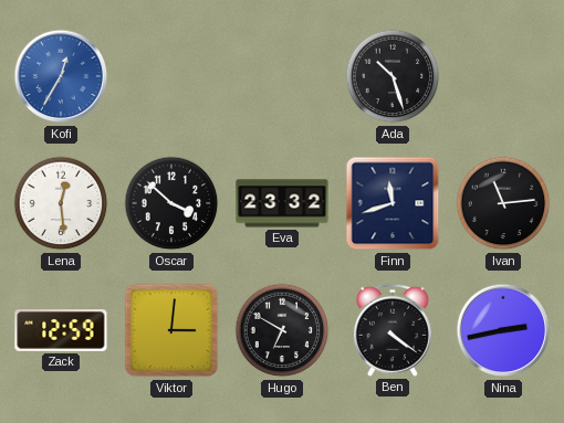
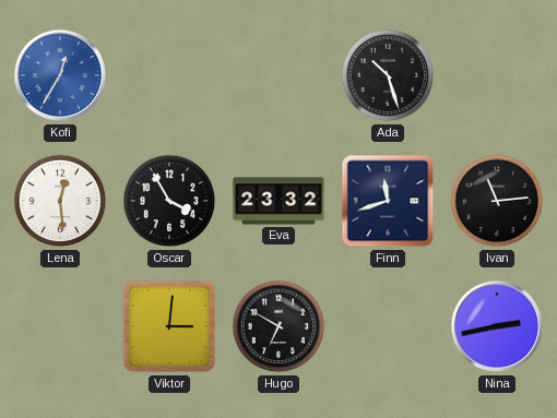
Oscar: 3:52 -> 3:55
Zack: 12:59 -> none
Ben: 4:21 -> none
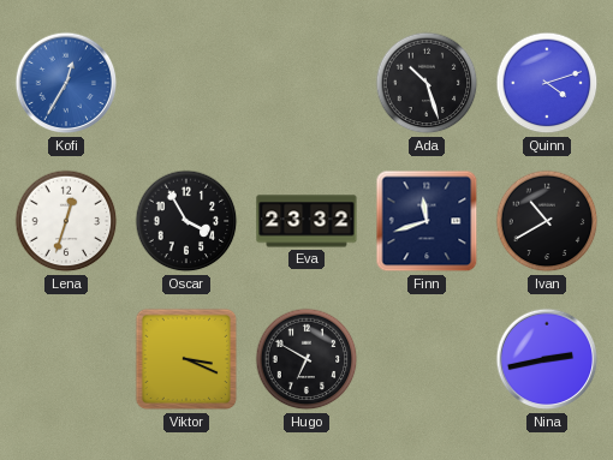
Quinn: none -> 4:12
Lena: 12:29 -> 12:33
Ivan: 11:14 -> 10:40
Viktor: 3:01 -> 3:19
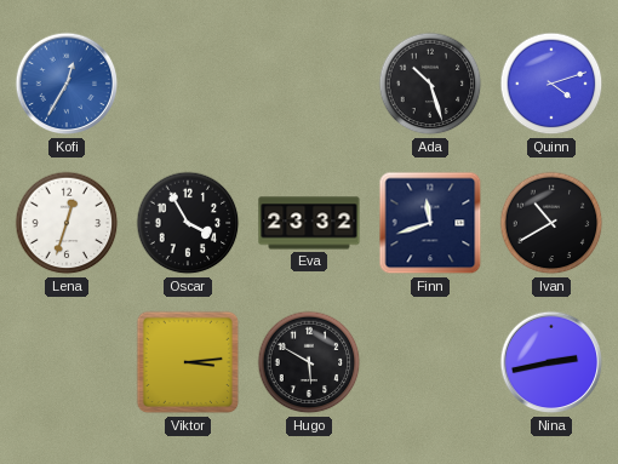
Viktor: 3:19 -> 3:14
Hugo: 6:50 -> 5:50
